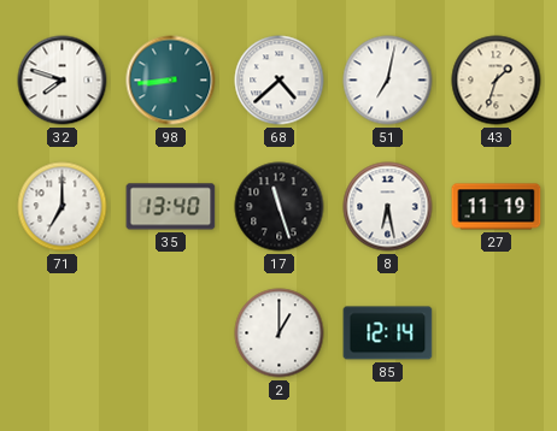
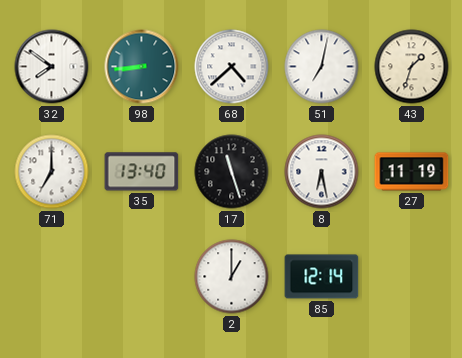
32: 7:48 -> 7:51
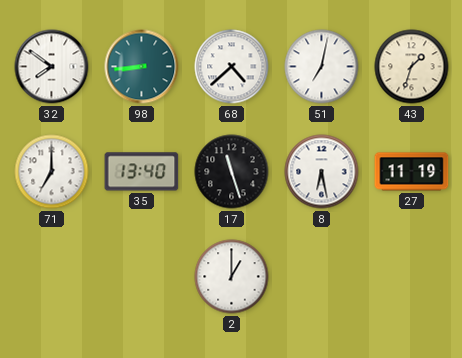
85: 12:14 -> none
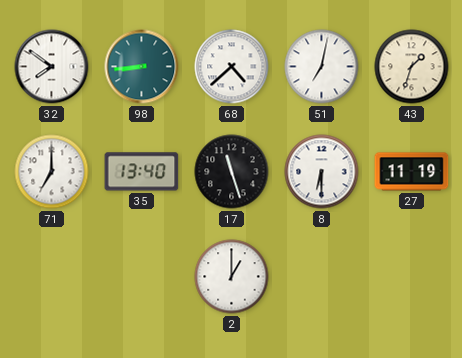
8: 6:28 -> 6:30
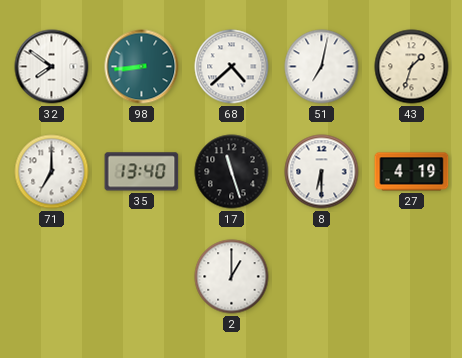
27: 11:19 -> 4:19
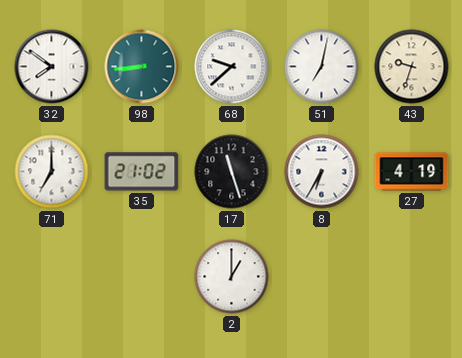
68: 4:38 -> 9:38
43: 1:33 -> 9:33
35: 13:40 -> 21:02
8: 6:30 -> 6:35
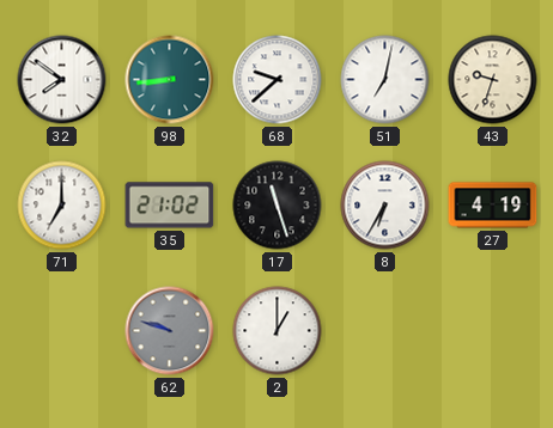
62: none -> 9:48
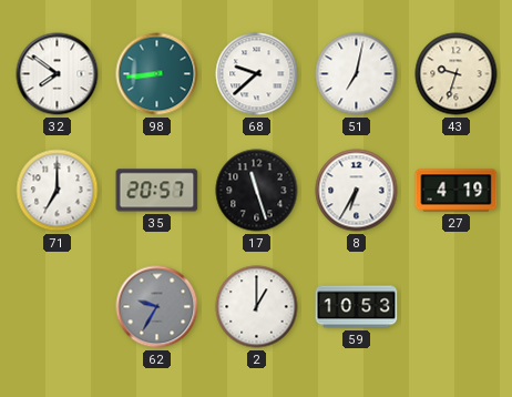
35: 21:02 -> 20:57
62: 9:48 -> 9:35
59: none -> 10:53
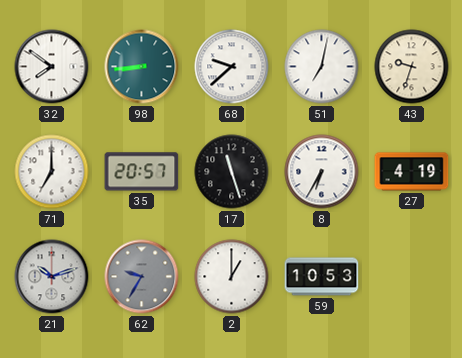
21: none -> 10:12
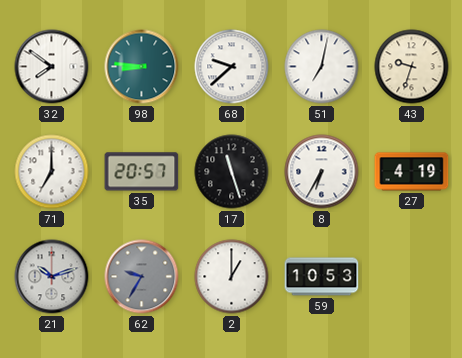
98: 8:44 -> 8:46
